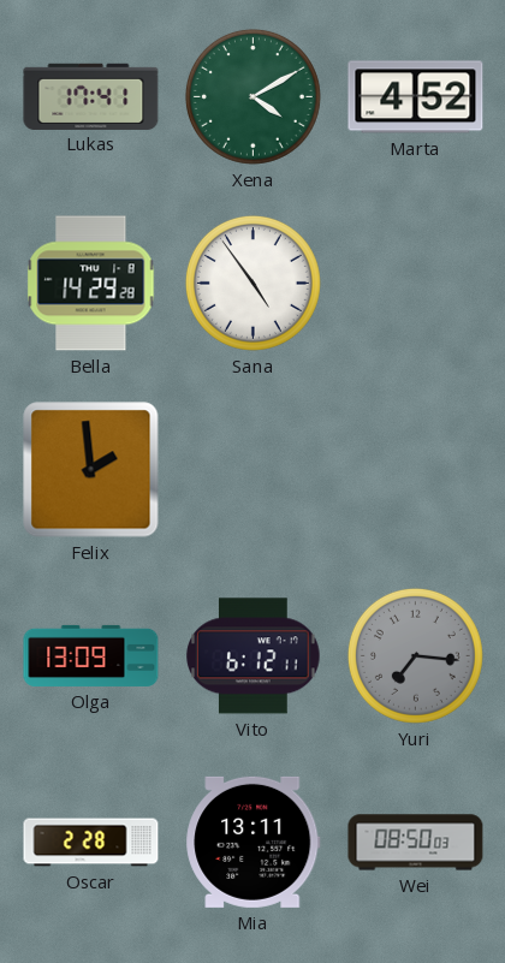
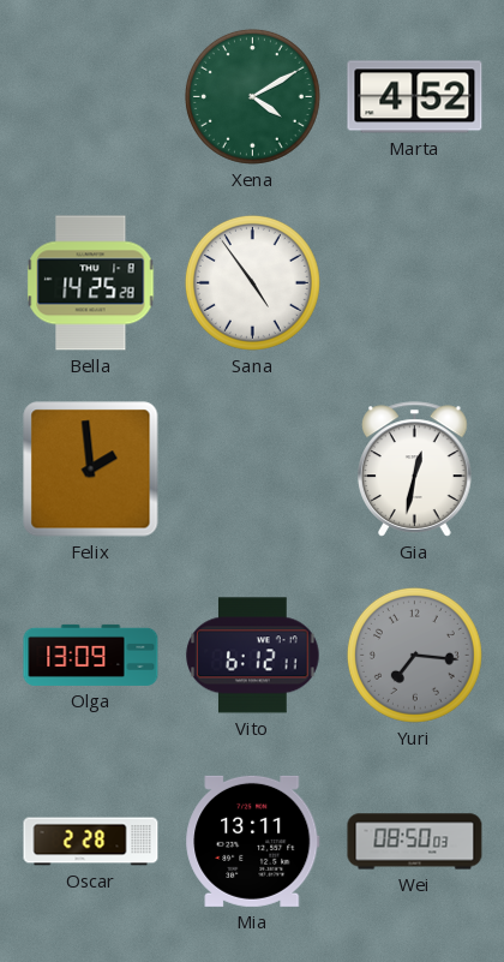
Lukas: 17:41 -> none
Bella: 14:29 -> 14:25
Gia: none -> 12:32
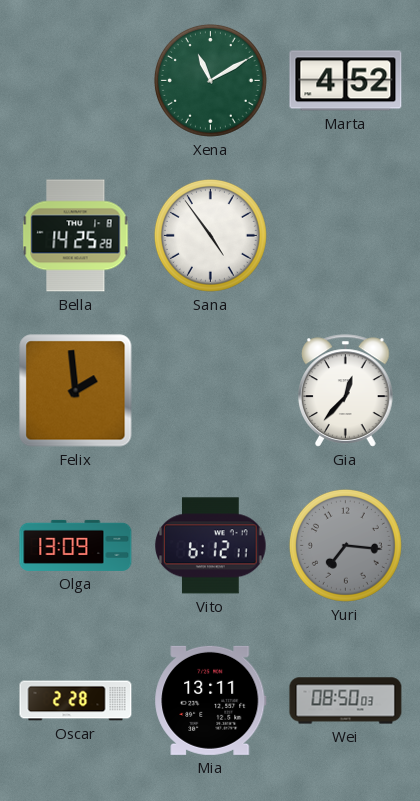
Xena: 4:10 -> 11:10
Gia: 12:32 -> 12:37
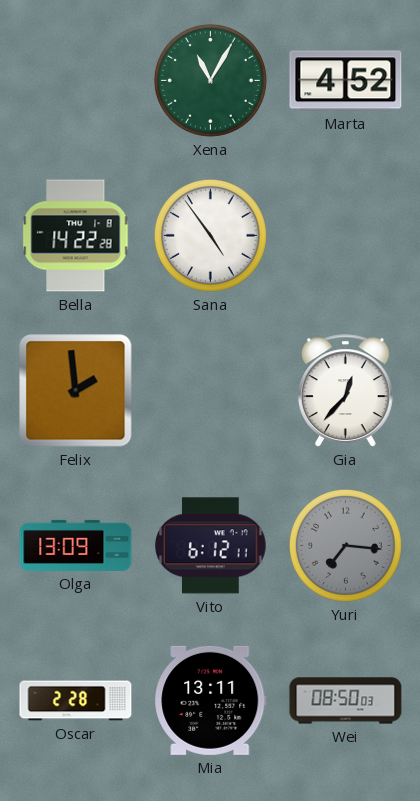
Xena: 11:10 -> 11:05
Bella: 14:25 -> 14:22
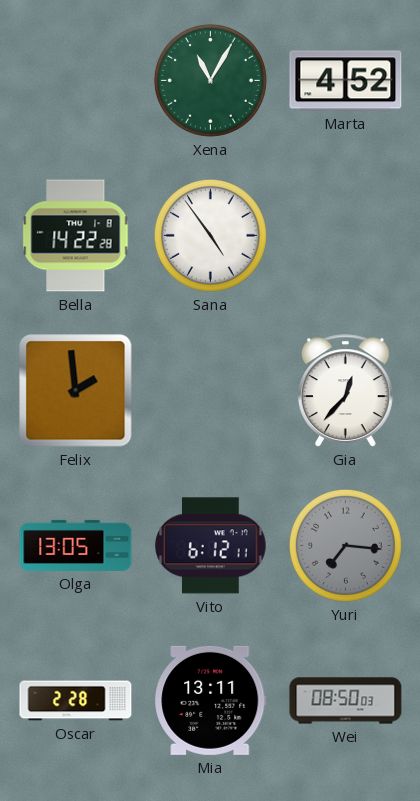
Olga: 13:09 -> 13:05
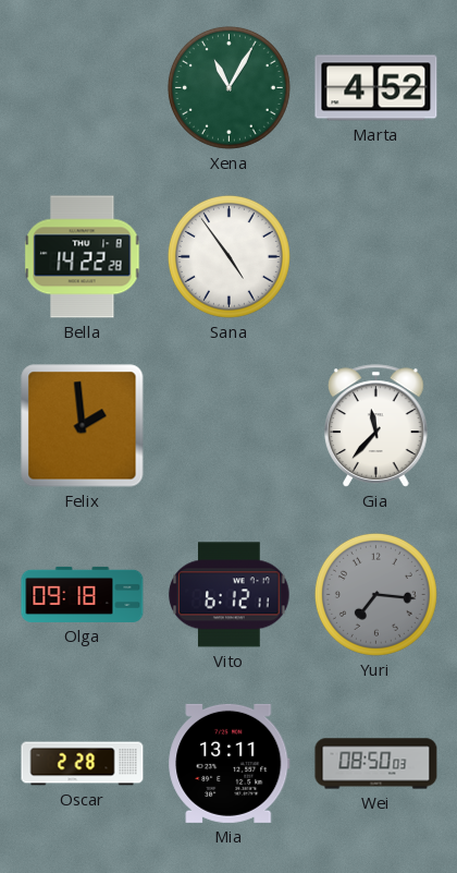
Gia: 12:37 -> 11:37
Olga: 13:05 -> 09:18
